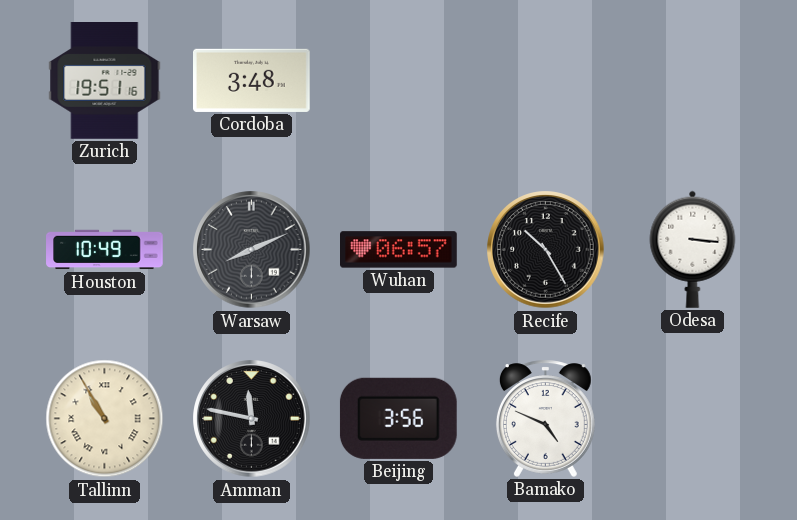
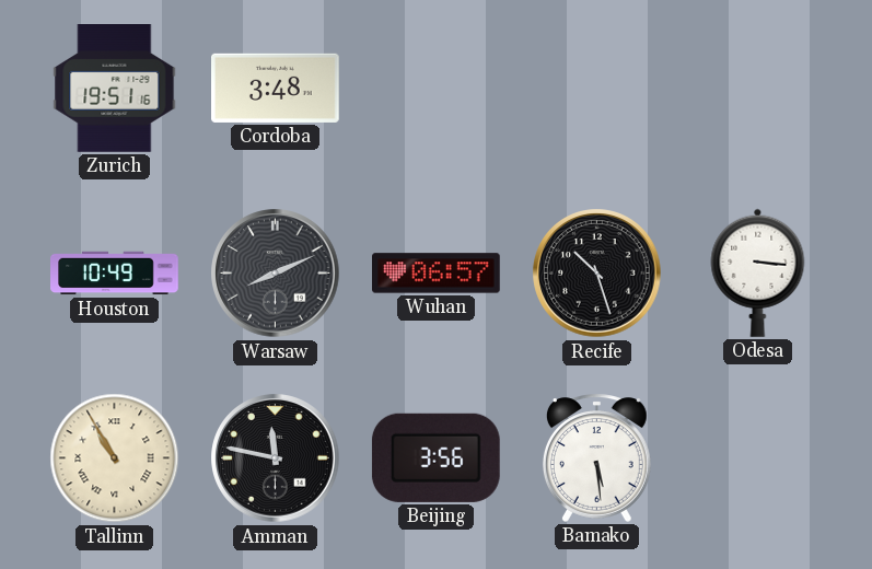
Recife: 10:25 -> 10:27
Bamako: 4:49 -> 5:29
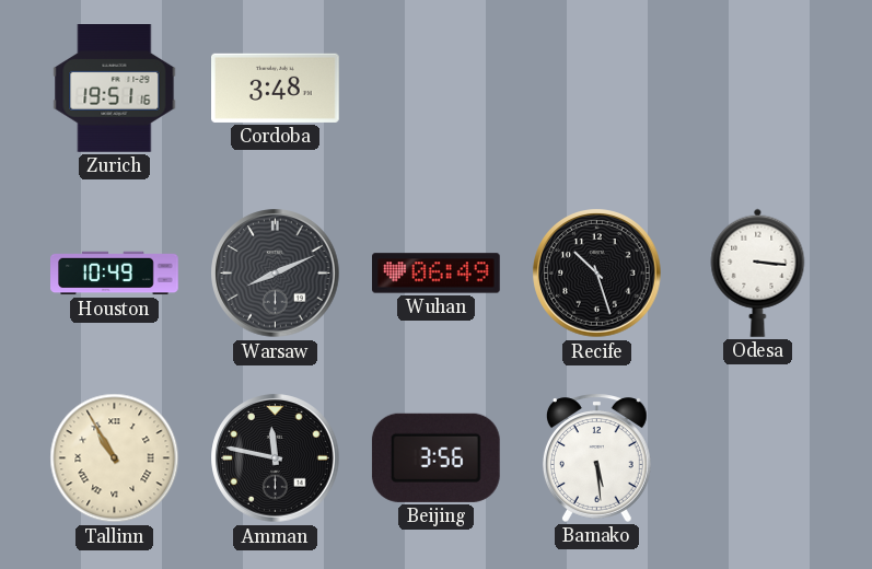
Wuhan: 06:57 -> 06:49
